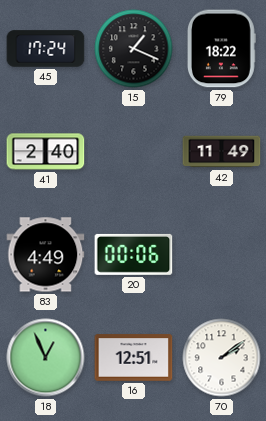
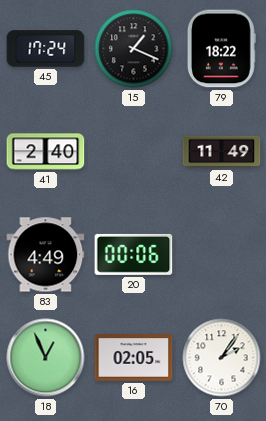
16: 12:51 -> 02:05
70: 2:09 -> 2:06
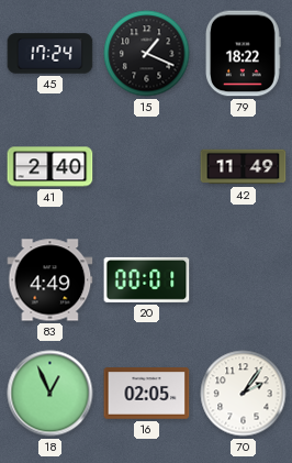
20: 00:06 -> 00:01
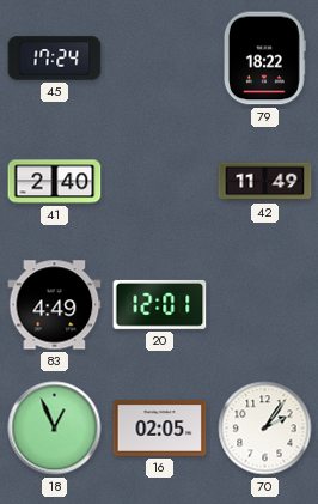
15: 1:19 -> none
20: 00:01 -> 12:01
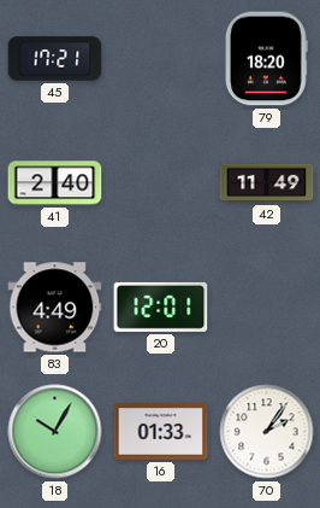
45: 17:24 -> 17:21
79: 18:22 -> 18:20
18: 12:56 -> 10:05
16: 02:05 -> 01:33
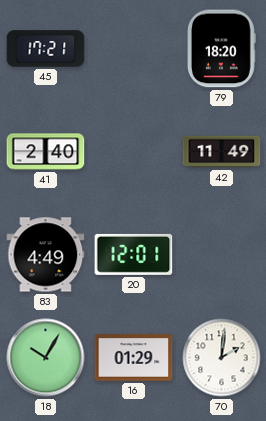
16: 01:33 -> 01:29
70: 2:06 -> 2:01
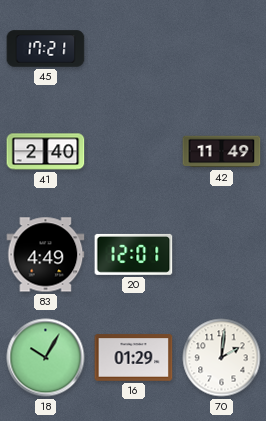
79: 18:20 -> none
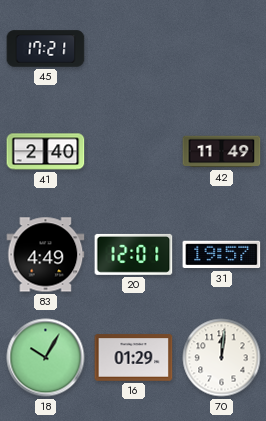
31: none -> 19:57
70: 2:01 -> 12:01
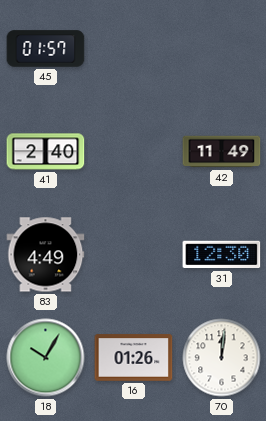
45: 17:21 -> 01:57
20: 12:01 -> none
31: 19:57 -> 12:30
16: 01:29 -> 01:26
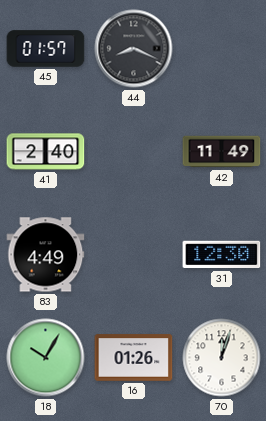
44: none -> 8:19
70: 12:01 -> 12:03
